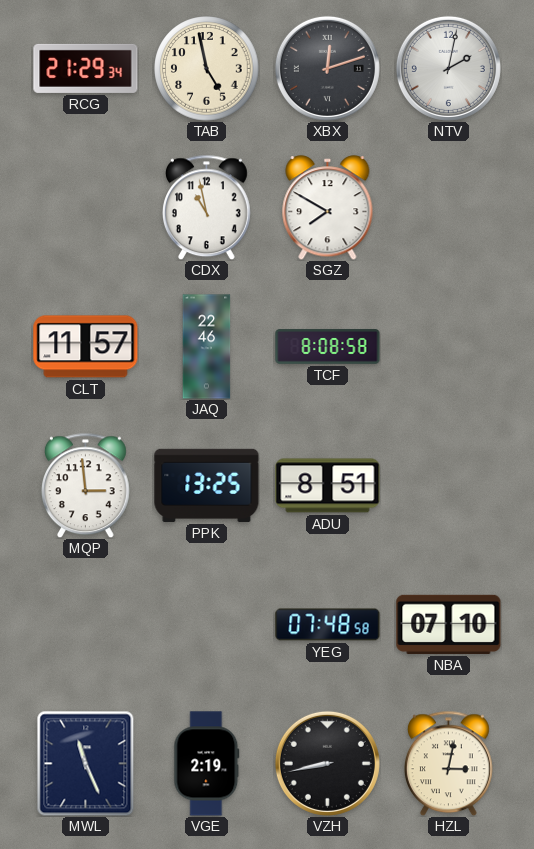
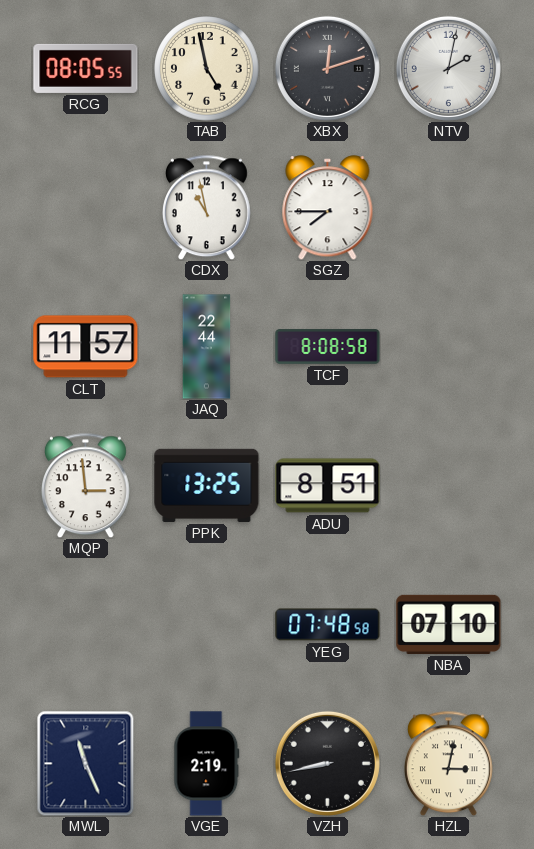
RCG: 21:29 -> 08:05
SGZ: 7:50 -> 7:45
JAQ: 22:46 -> 22:44
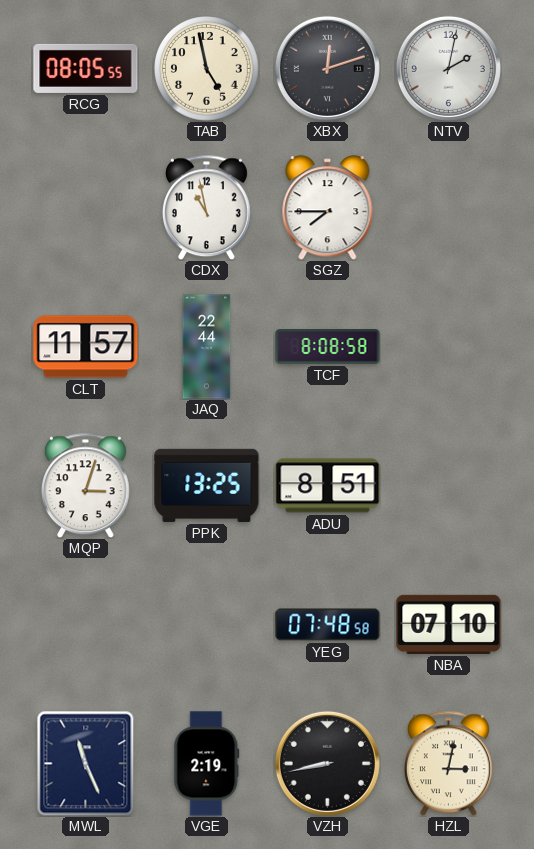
MQP: 2:59 -> 3:03
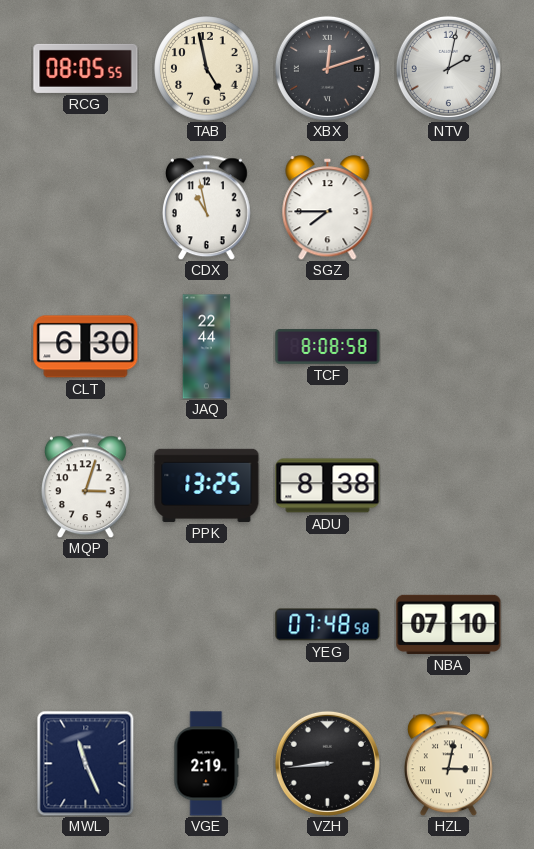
CLT: 11:57 -> 6:30
ADU: 8:51 -> 8:38
VZH: 8:43 -> 8:44
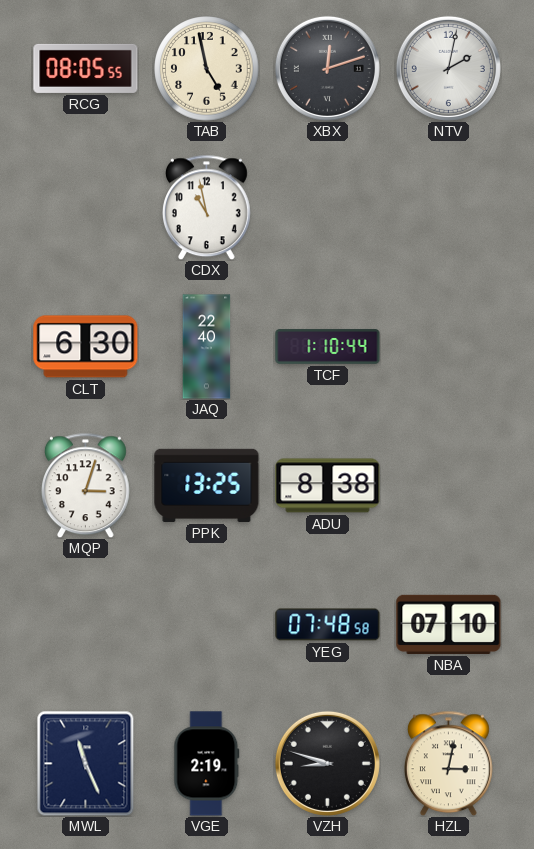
SGZ: 7:45 -> none
JAQ: 22:44 -> 22:40
TCF: 8:08 -> 1:10
VZH: 8:44 -> 8:48
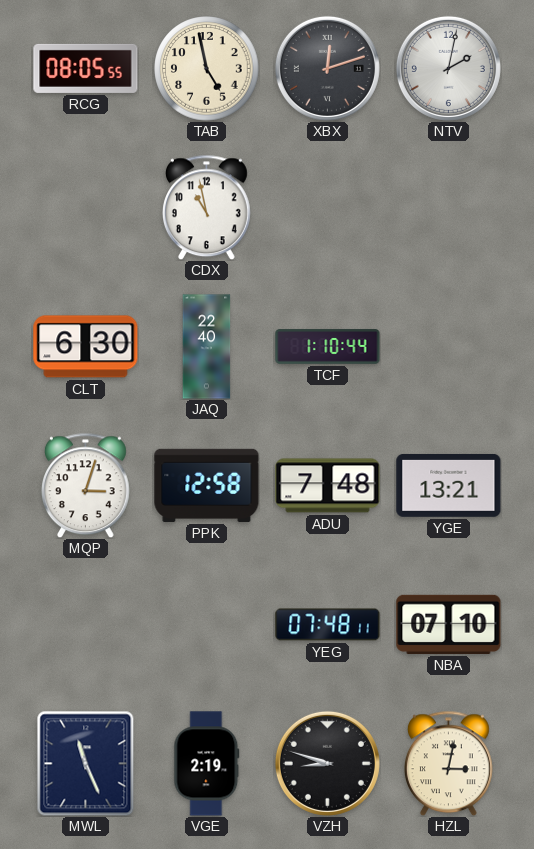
PPK: 13:25 -> 12:58
ADU: 8:38 -> 7:48
YGE: none -> 13:21
YEG: 07:48:58 -> 07:48:11
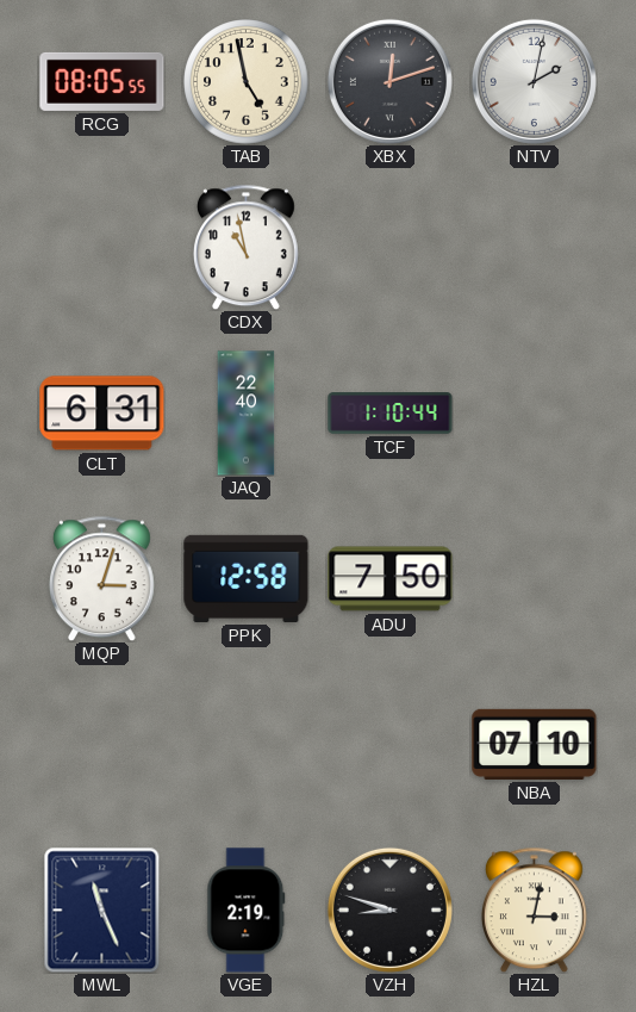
CLT: 6:30 -> 6:31
ADU: 7:48 -> 7:50
YGE: 13:21 -> none
YEG: 07:48 -> none
